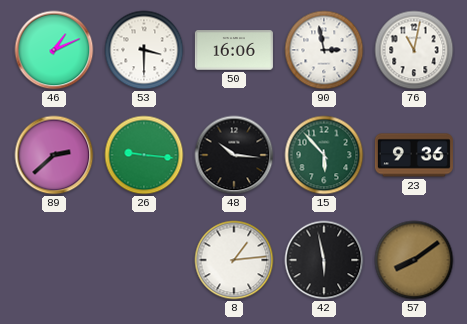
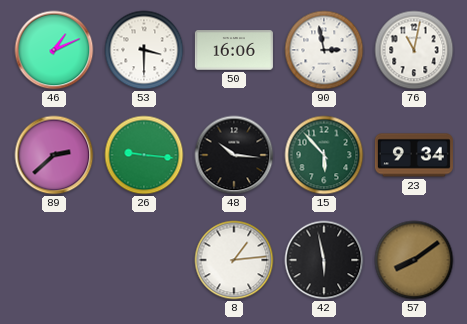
23: 9:36 -> 9:34
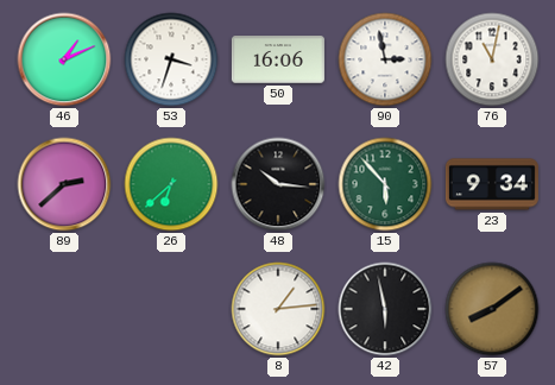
53: 3:30 -> 3:33
26: 9:16 -> 6:38
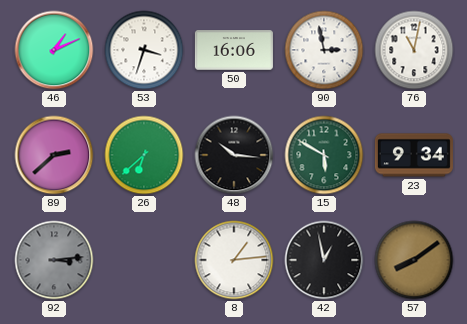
15: 5:53 -> 5:50
92: none -> 3:14
42: 5:58 -> 12:58
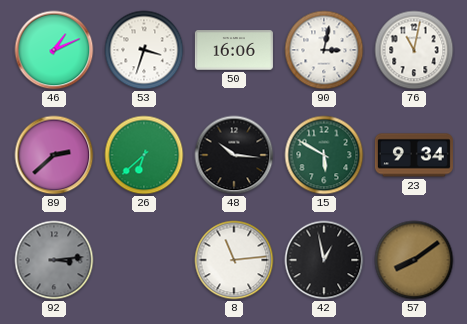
90: 2:58 -> 3:02
8: 1:14 -> 11:14
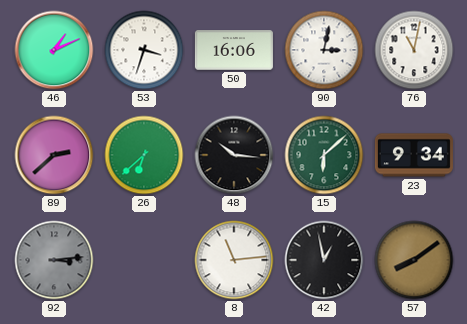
15: 5:50 -> 6:08
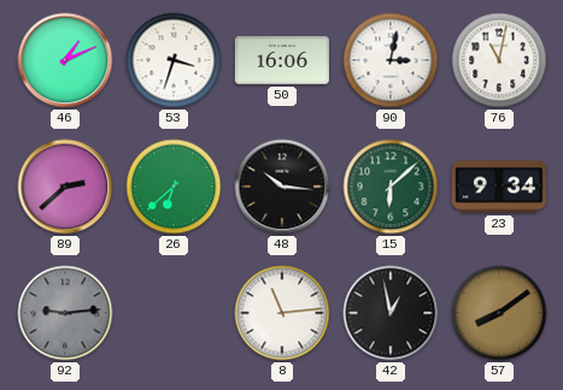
92: 3:14 -> 9:14
